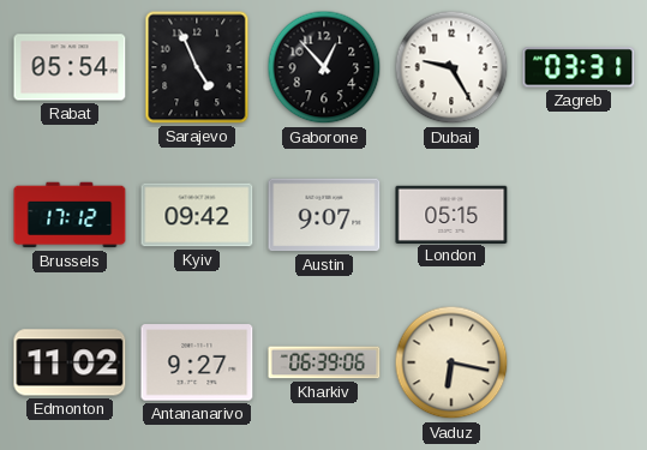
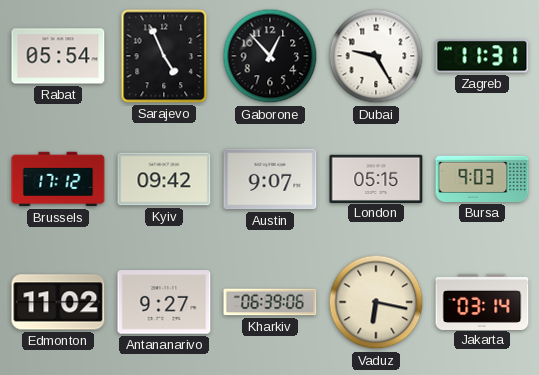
Zagreb: 03:31 -> 11:31
Bursa: none -> 9:03
Jakarta: none -> 03:14
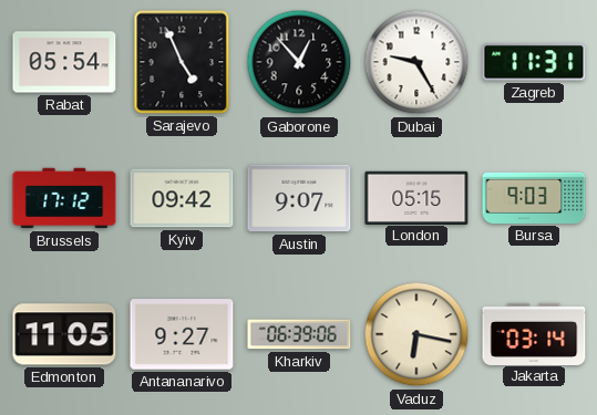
Edmonton: 11:02 -> 11:05
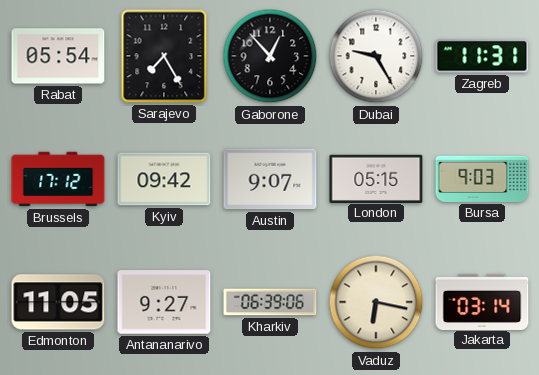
Sarajevo: 4:56 -> 7:25
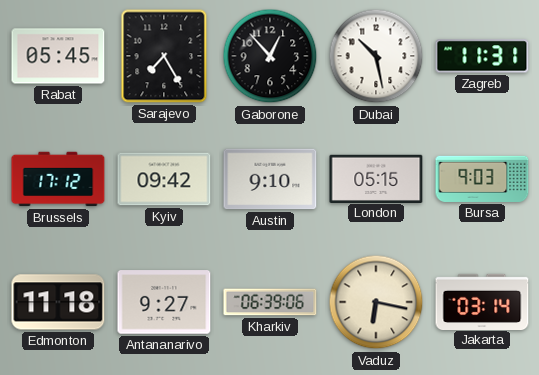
Rabat: 05:54 -> 05:45
Dubai: 9:25 -> 10:28
Austin: 9:07 -> 9:10
Edmonton: 11:05 -> 11:18
